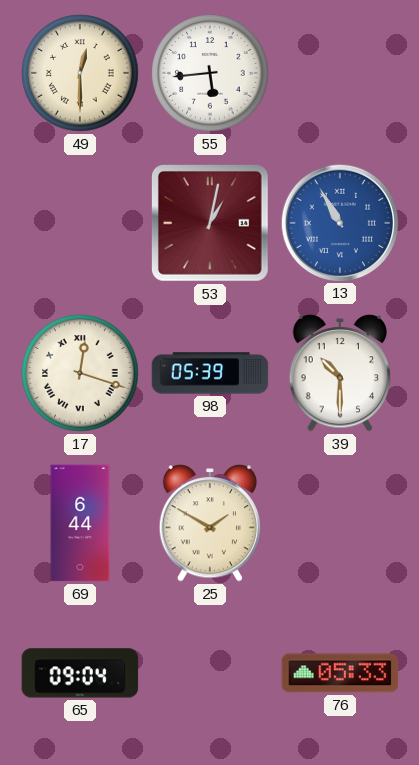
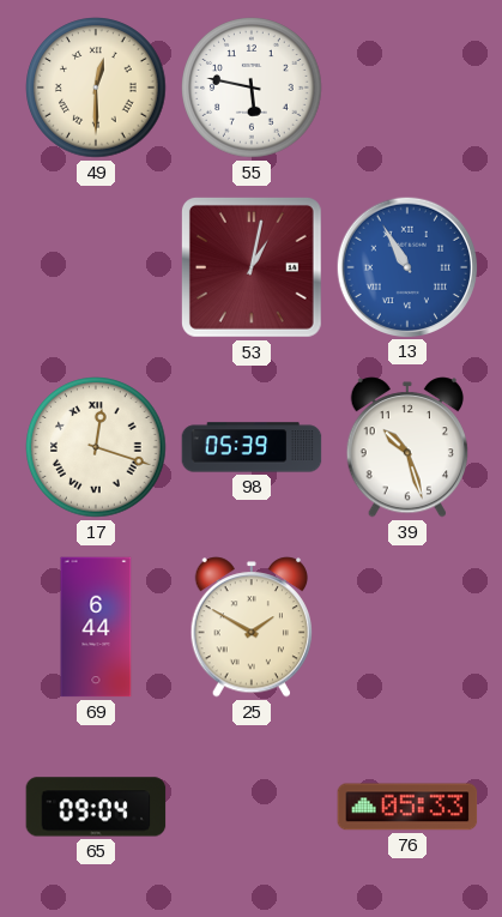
55: 5:44 -> 5:47
39: 10:30 -> 10:27
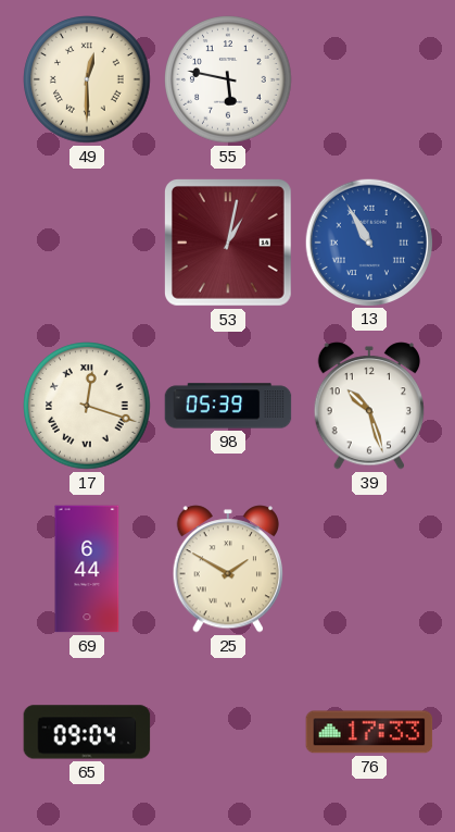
76: 05:33 -> 17:33
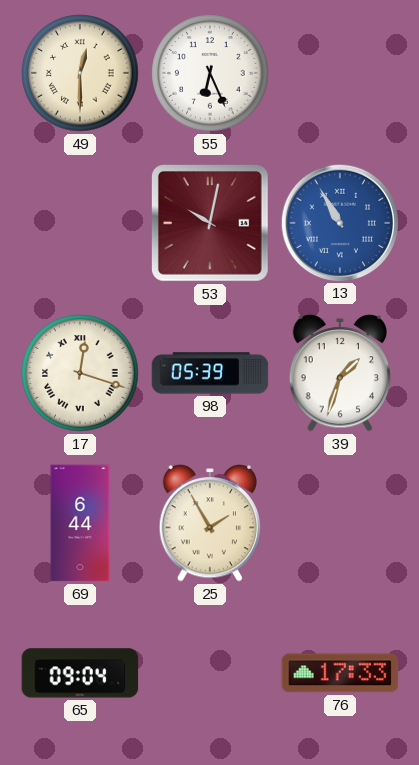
55: 5:47 -> 6:26
53: 1:02 -> 10:02
39: 10:27 -> 1:33
25: 1:50 -> 1:55
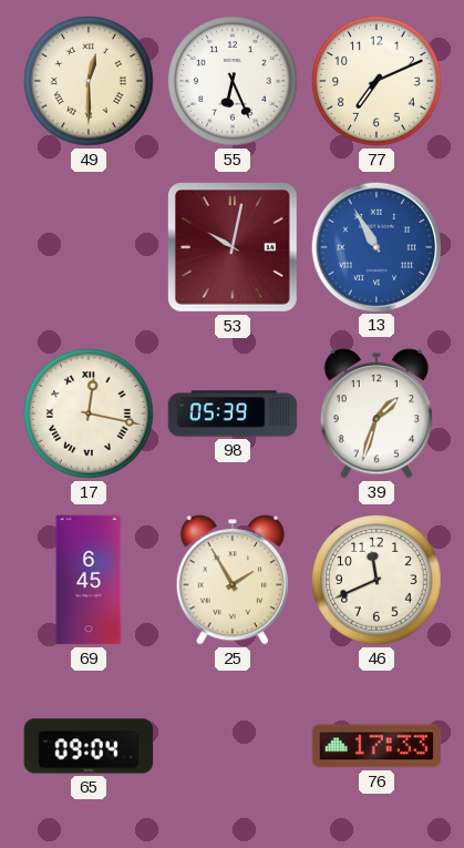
77: none -> 7:11
17: 12:18 -> 12:17
69: 6:44 -> 6:45
46: none -> 11:41
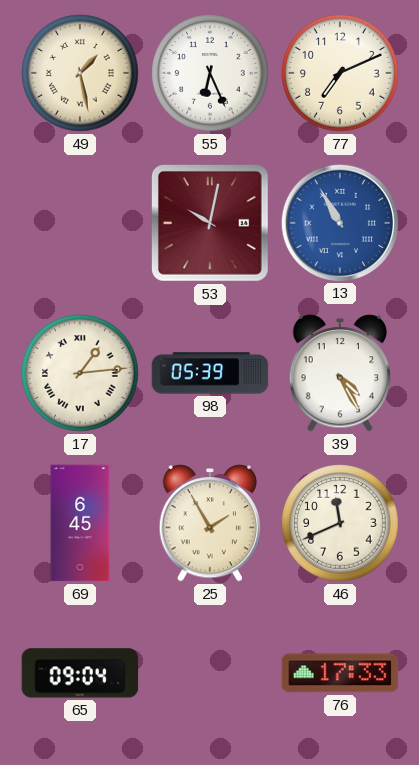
49: 12:30 -> 1:28
17: 12:17 -> 1:14
39: 1:33 -> 4:25
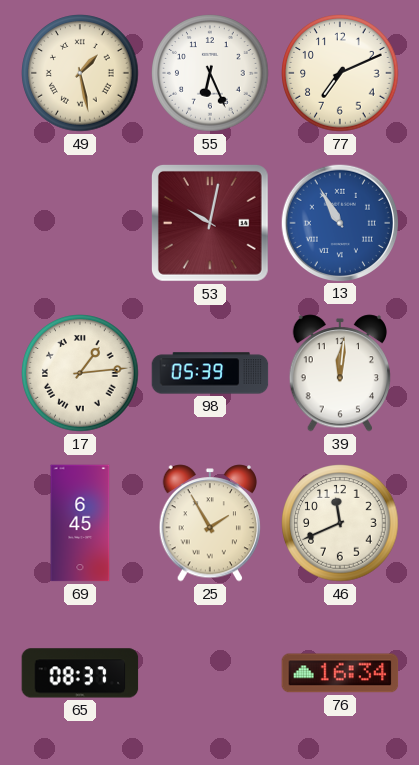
39: 4:25 -> 12:01
65: 09:04 -> 08:37
76: 17:33 -> 16:34
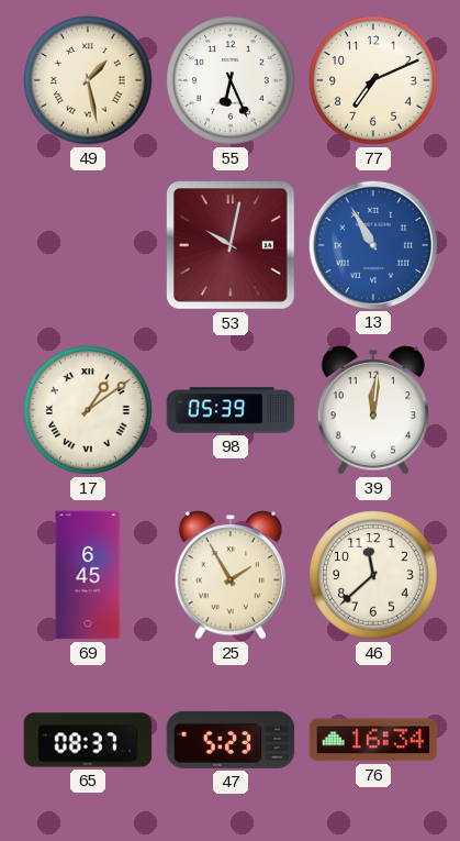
17: 1:14 -> 1:09
46: 11:41 -> 11:38
47: none -> 5:23
